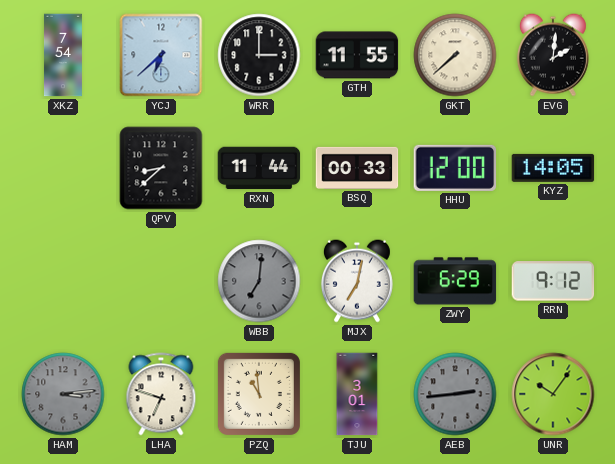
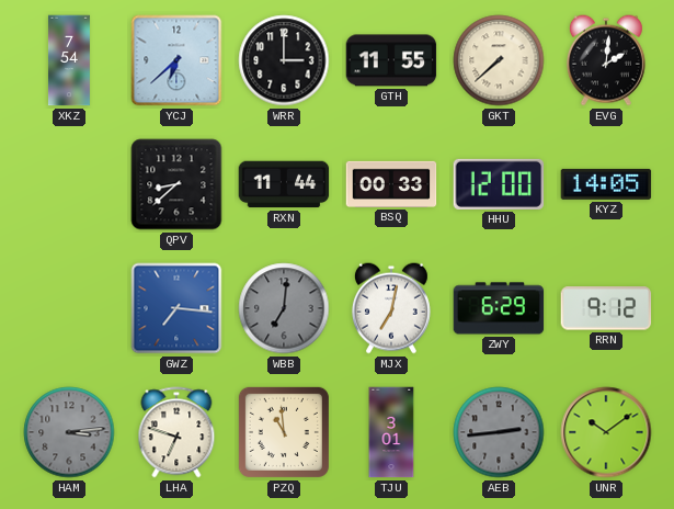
GWZ: none -> 7:16
UNR: 10:06 -> 10:09
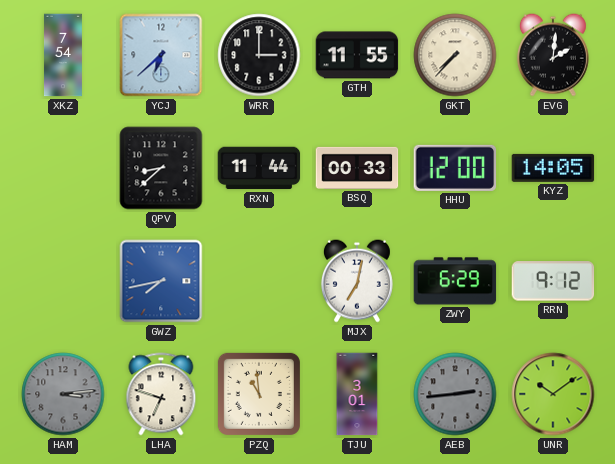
GKT: 7:38 -> 7:37
GWZ: 7:16 -> 7:43
WBB: 7:01 -> none
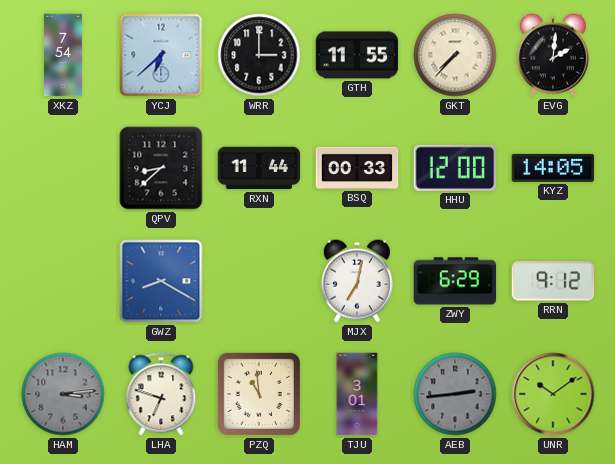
GWZ: 7:43 -> 8:20
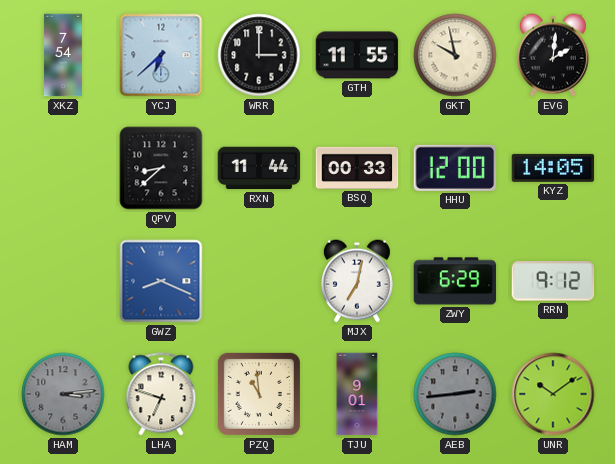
GKT: 7:37 -> 9:58
GWZ: 8:20 -> 8:19
TJU: 3:01 -> 9:01
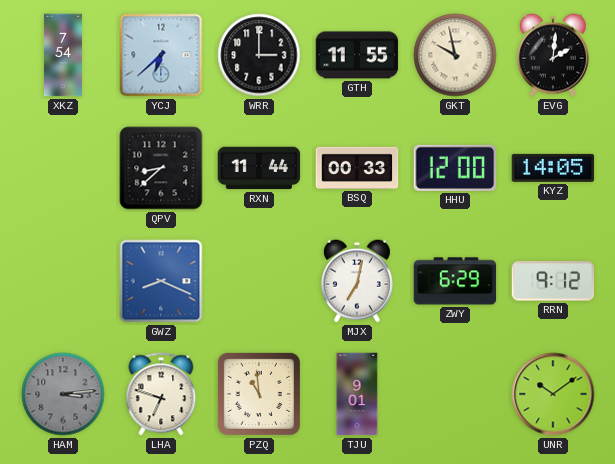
AEB: 2:44 -> none
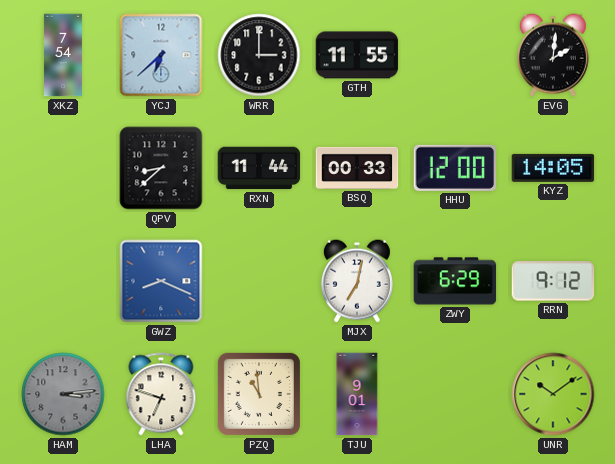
GKT: 9:58 -> none
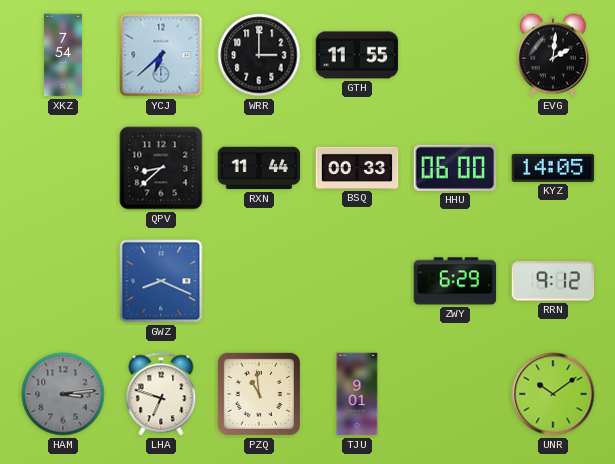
HHU: 12:00 -> 06:00
MJX: 7:02 -> none
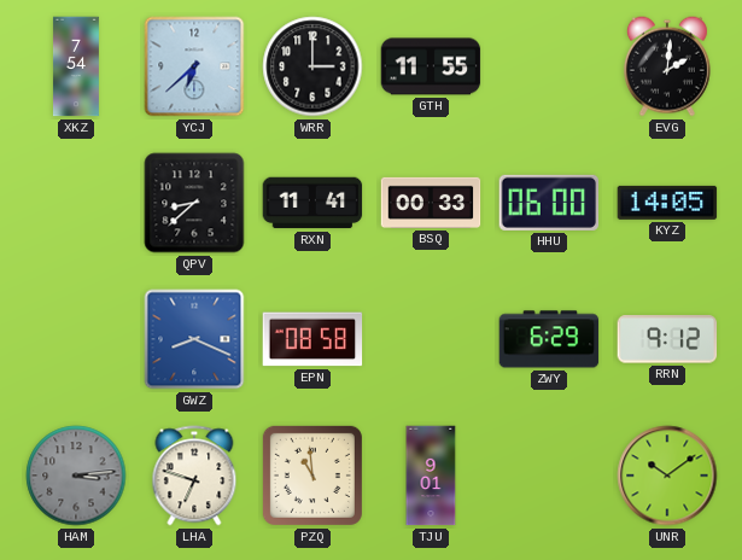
RXN: 11:44 -> 11:41
EPN: none -> 08:58
